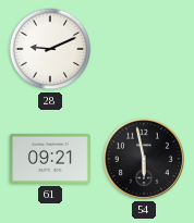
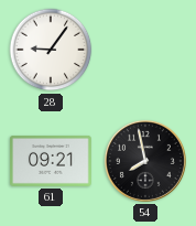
28: 9:11 -> 9:06
54: 5:58 -> 7:58
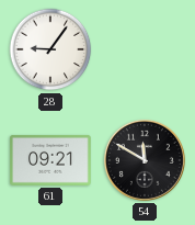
54: 7:58 -> 11:50
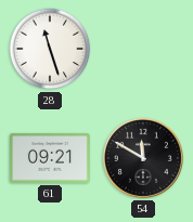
28: 9:06 -> 11:27
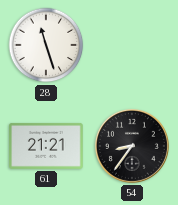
61: 09:21 -> 21:21
54: 11:50 -> 8:36
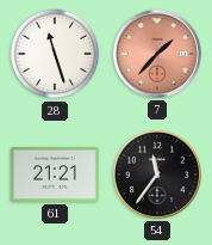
7: none -> 1:37
54: 8:36 -> 11:36
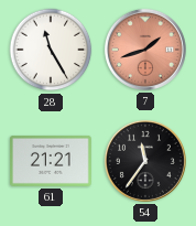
28: 11:27 -> 11:25
7: 1:37 -> 1:42
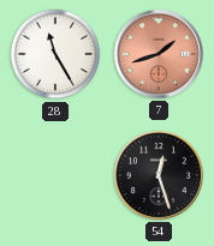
61: 21:21 -> none
54: 11:36 -> 12:27
